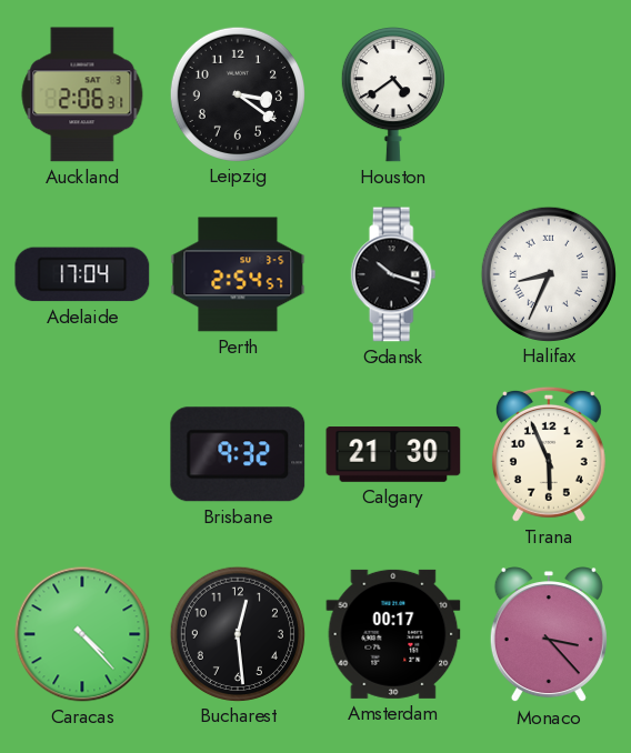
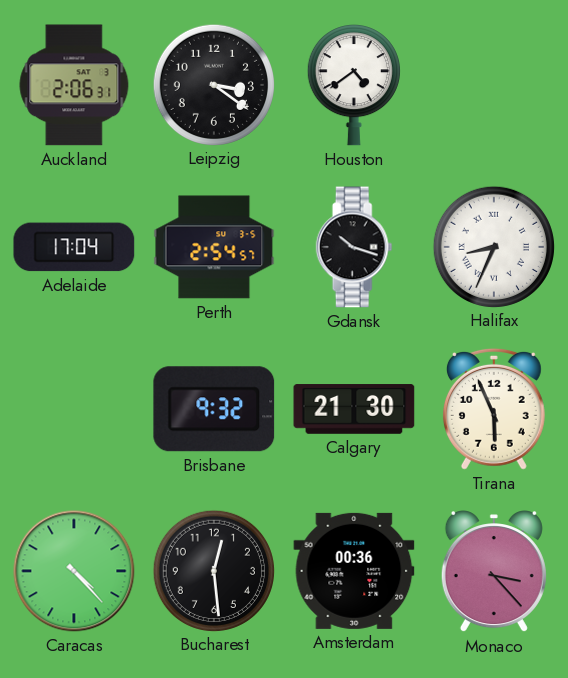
Amsterdam: 00:17 -> 00:36
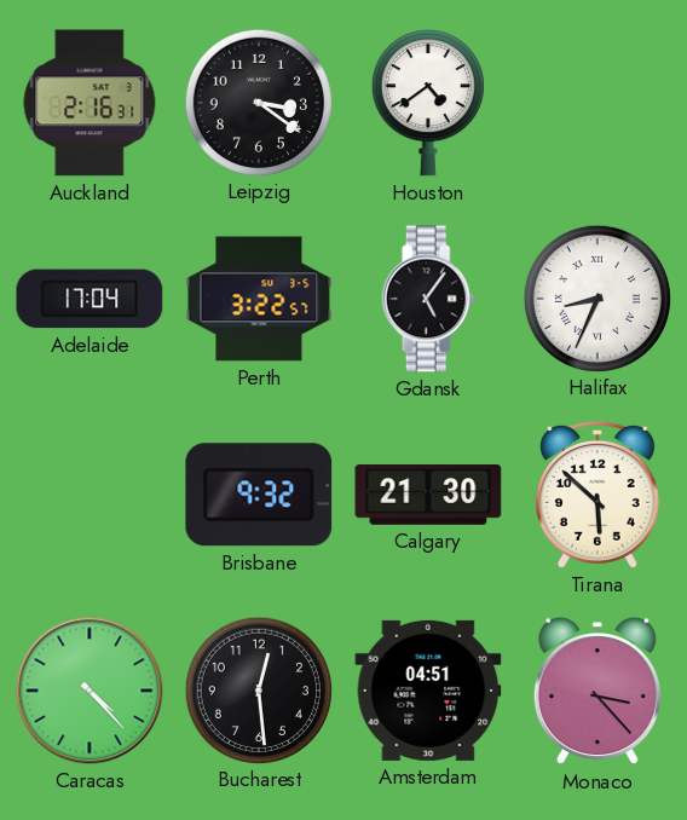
Auckland: 2:06 -> 2:16
Perth: 2:54 -> 3:22
Gdansk: 10:18 -> 5:06
Tirana: 5:56 -> 5:52
Amsterdam: 00:36 -> 04:51
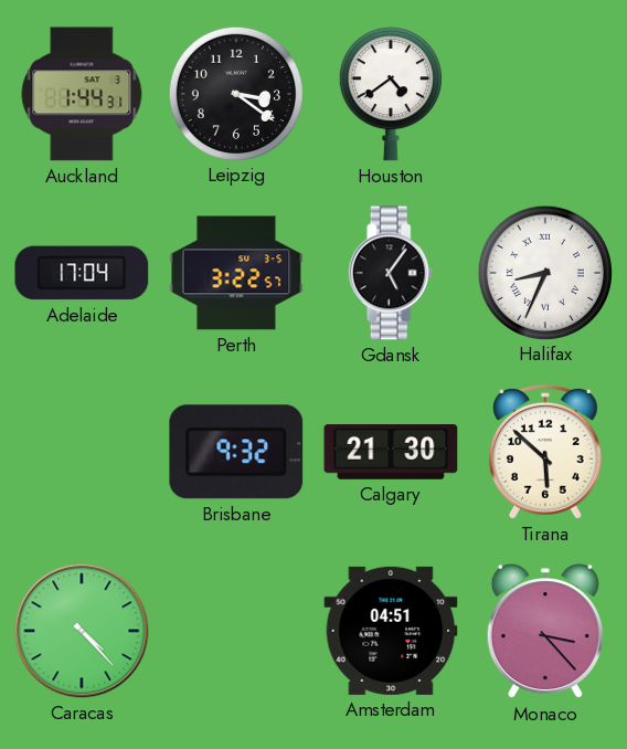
Auckland: 2:16 -> 1:44
Bucharest: 12:29 -> none
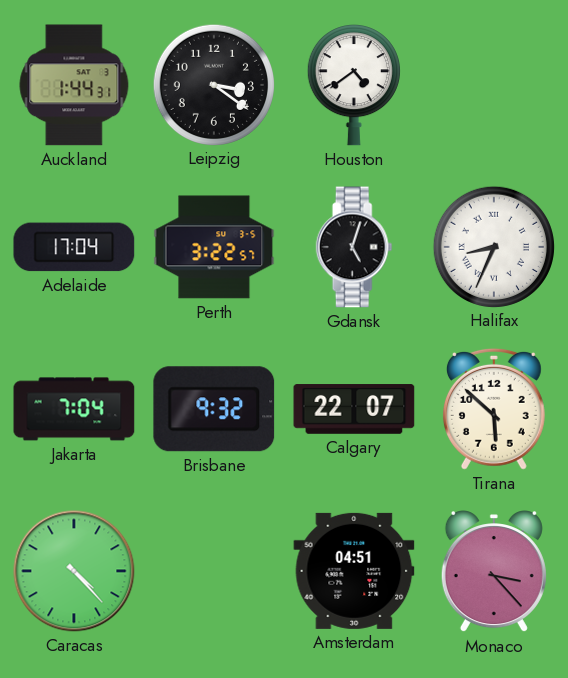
Gdansk: 5:06 -> 5:03
Jakarta: none -> 7:04
Calgary: 21:30 -> 22:07
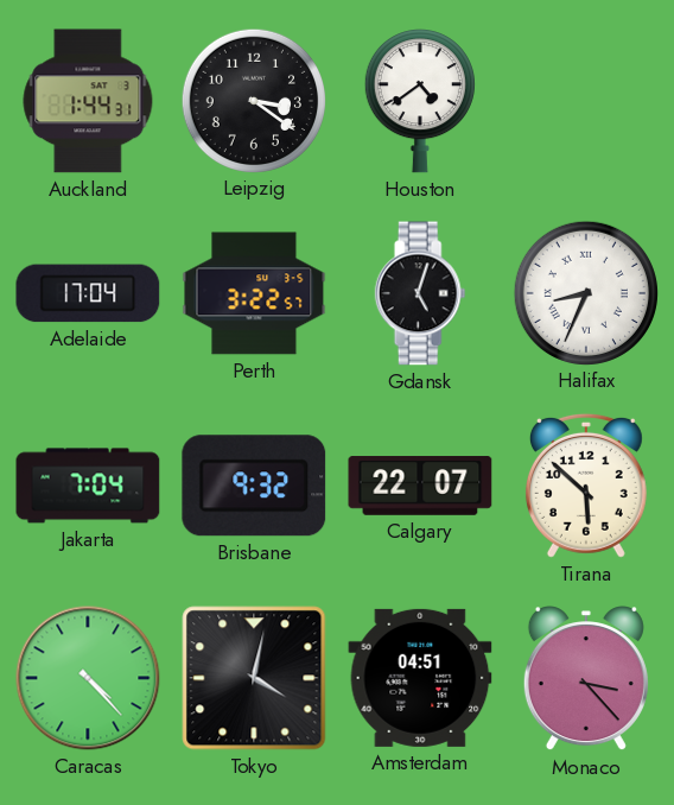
Tokyo: none -> 4:02
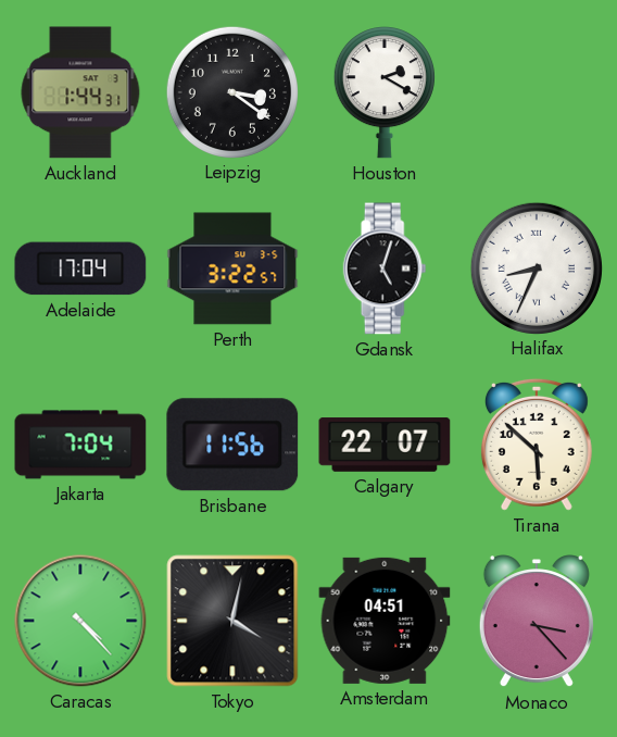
Houston: 4:39 -> 2:20
Brisbane: 9:32 -> 11:56
